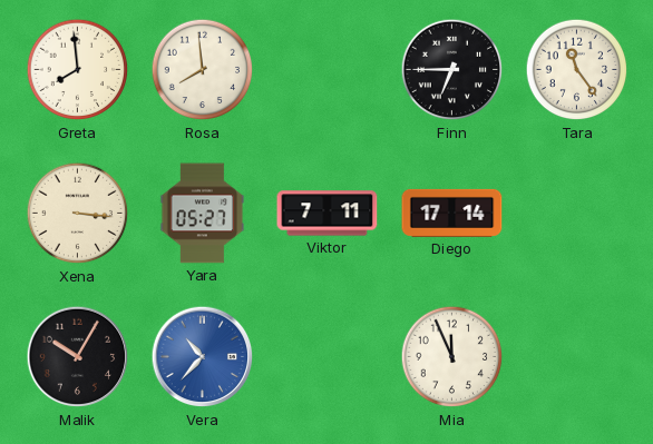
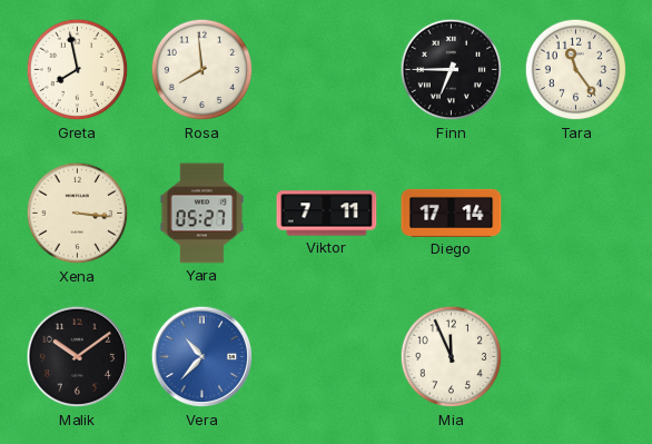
Greta: 7:59 -> 7:58
Malik: 10:05 -> 10:09
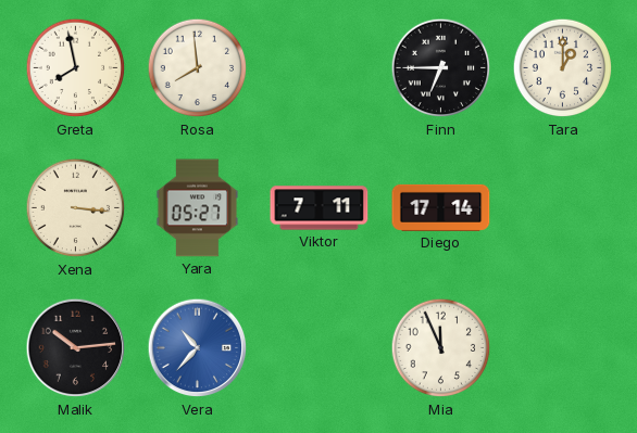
Tara: 11:24 -> 1:00
Malik: 10:09 -> 10:14
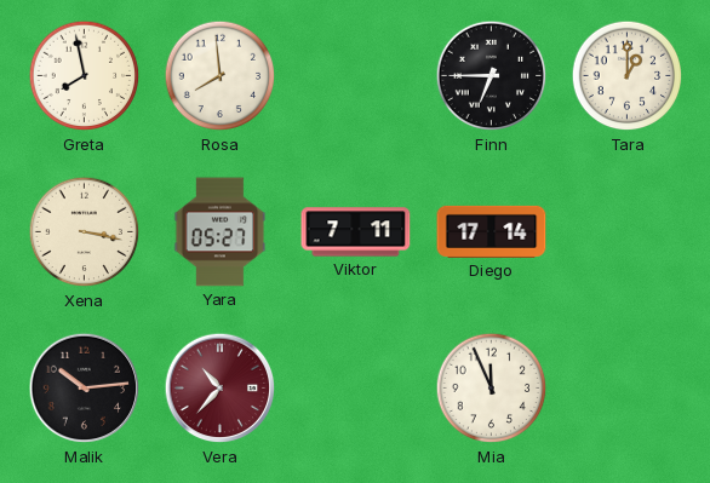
Xena: 3:16 -> 3:17
Vera dial: blue -> burgundy
